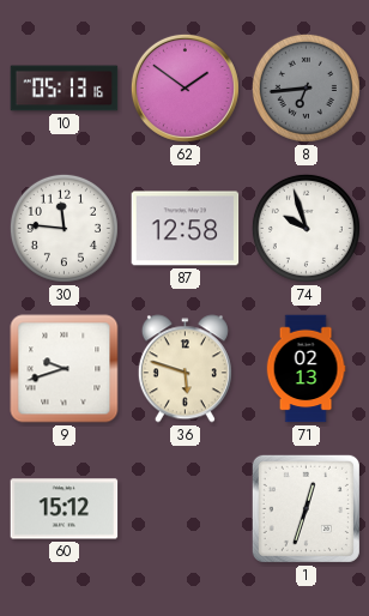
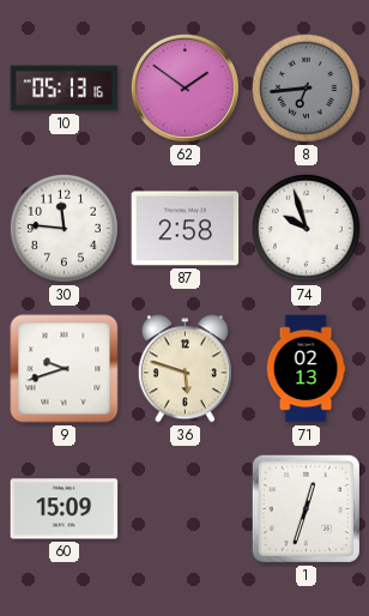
87: 12:58 -> 2:58
60: 15:12 -> 15:09
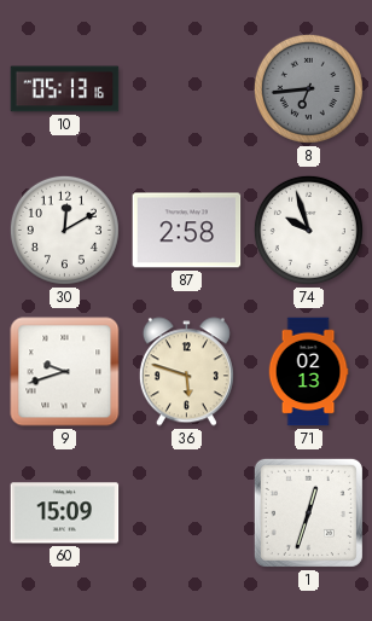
62: 1:51 -> none
30: 11:46 -> 12:10
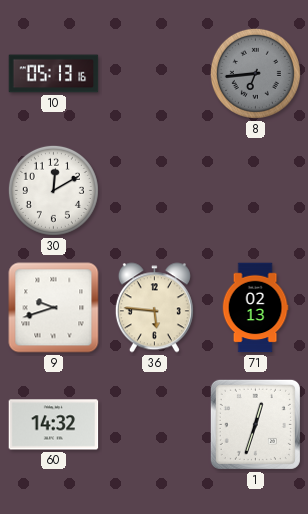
87: 2:58 -> none
74: 9:57 -> none
36: 5:48 -> 5:46
60: 15:09 -> 14:32
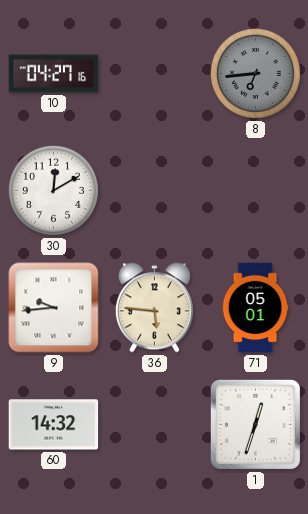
10: 05:13 -> 04:27
9: 9:42 -> 9:44
71: 02:13 -> 05:01
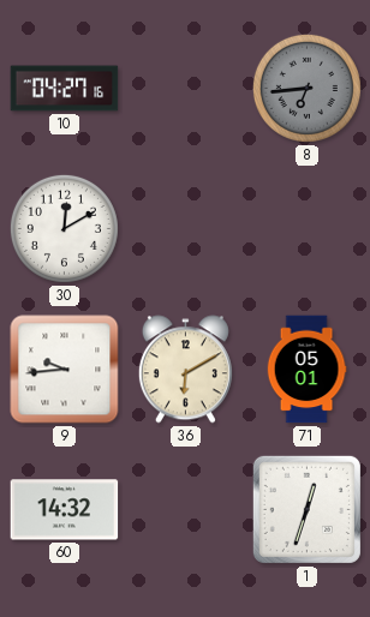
36: 5:46 -> 6:10
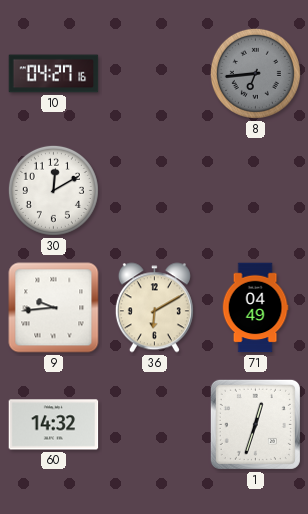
71: 05:01 -> 04:49
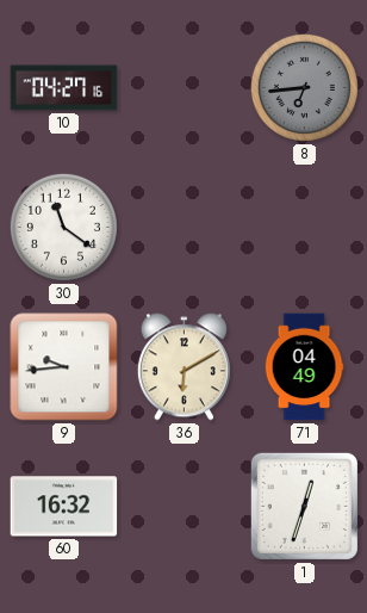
30: 12:10 -> 11:21
60: 14:32 -> 16:32
